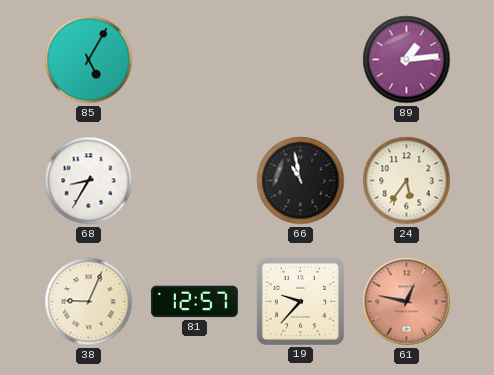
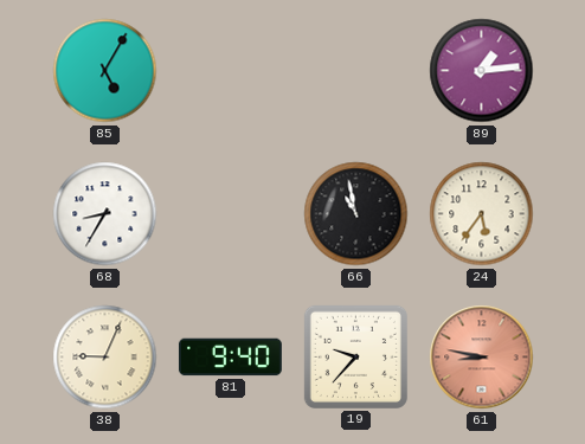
81: 12:57 -> 9:40
61: 12:47 -> 8:47
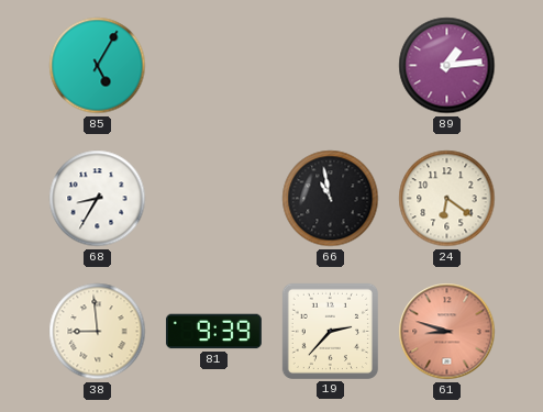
24: 5:36 -> 6:21
38: 9:04 -> 8:59
81: 9:40 -> 9:39
19: 9:37 -> 2:37
61: 8:47 -> 8:48
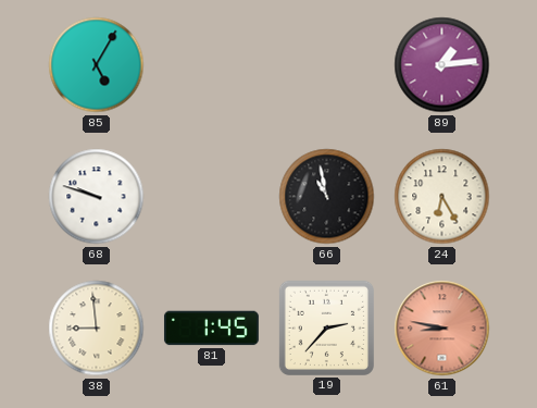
68: 8:35 -> 9:48
24: 6:21 -> 6:25
81: 9:39 -> 1:45
61: 8:48 -> 8:47
